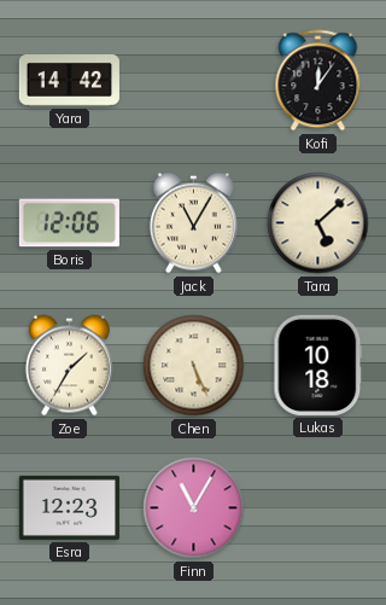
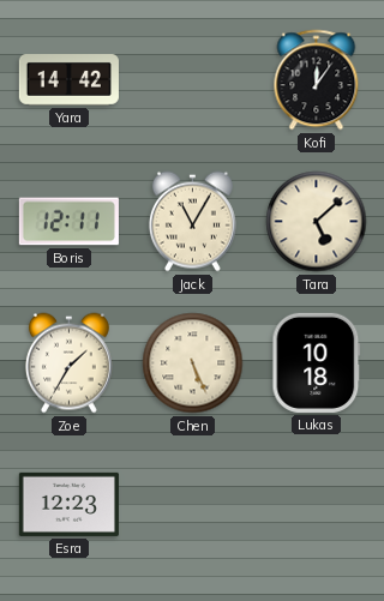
Boris: 12:06 -> 12:11
Finn: 11:05 -> none
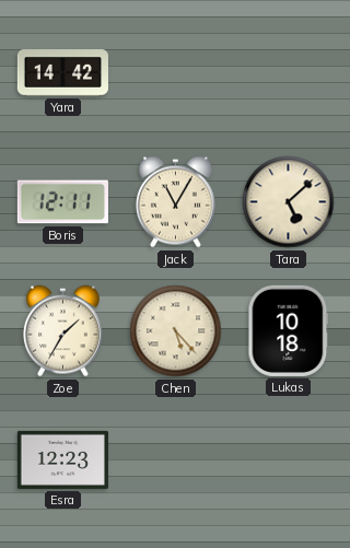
Kofi: 12:06 -> none
Chen: 5:26 -> 5:23
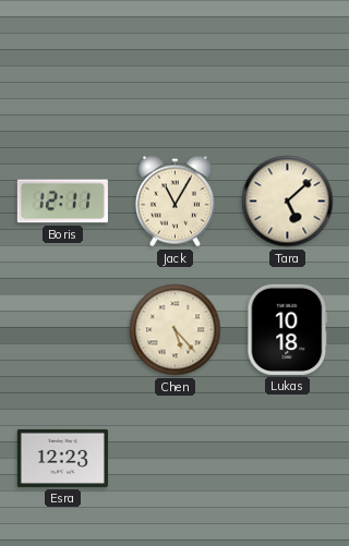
Yara: 14:42 -> none
Zoe: 1:35 -> none
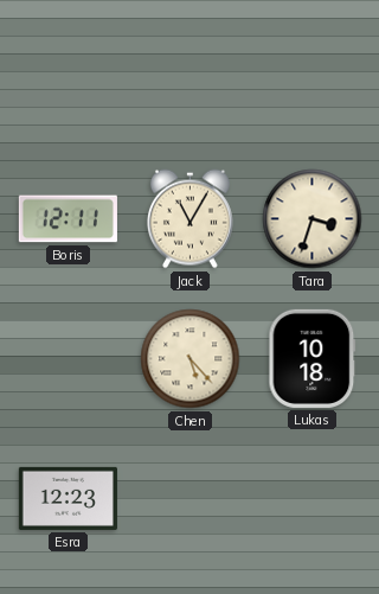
Tara: 5:08 -> 3:33
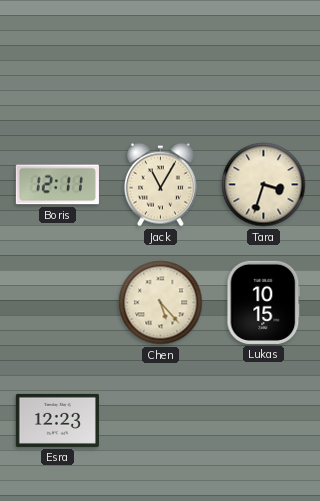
Lukas: 10:18 -> 10:15
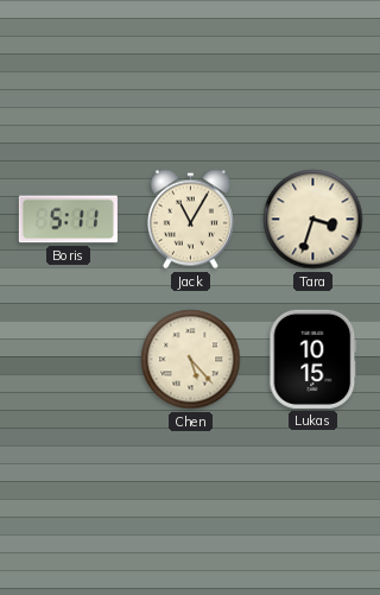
Boris: 12:11 -> 5:11
Esra: 12:23 -> none
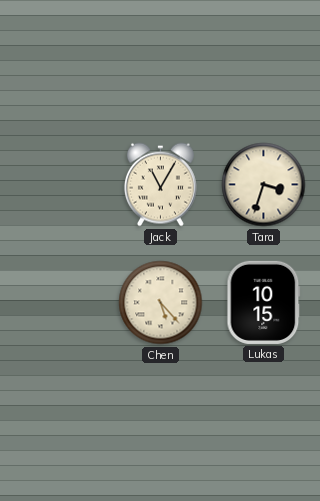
Boris: 5:11 -> none
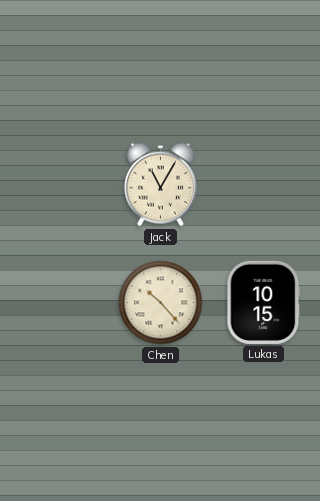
Tara: 3:33 -> none
Chen: 5:23 -> 10:23
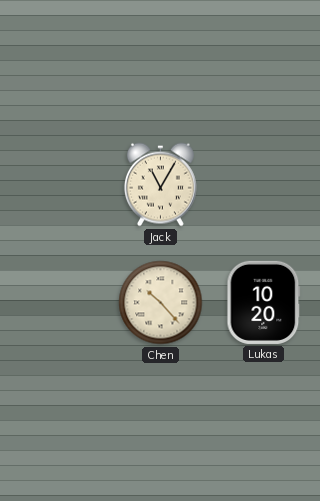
Lukas: 10:15 -> 10:20
